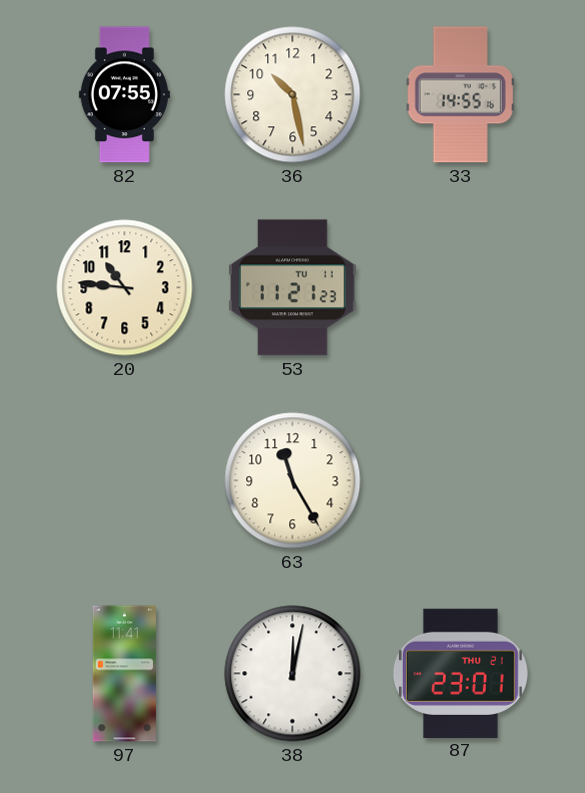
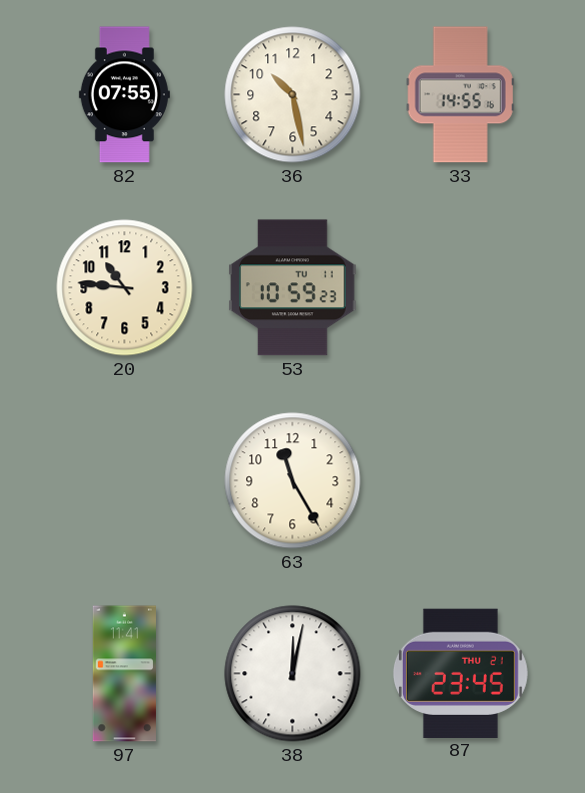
53: 11:21 -> 10:59
87: 23:01 -> 23:45
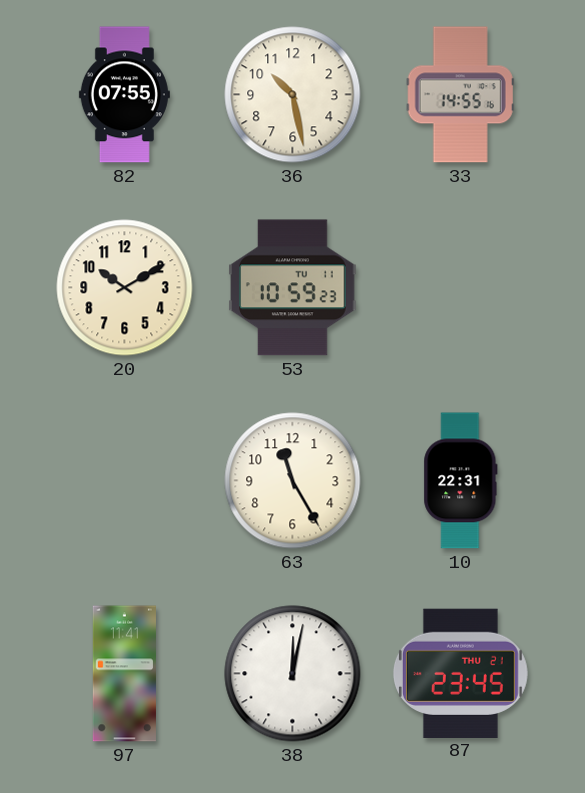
20: 10:46 -> 10:10
10: none -> 22:31
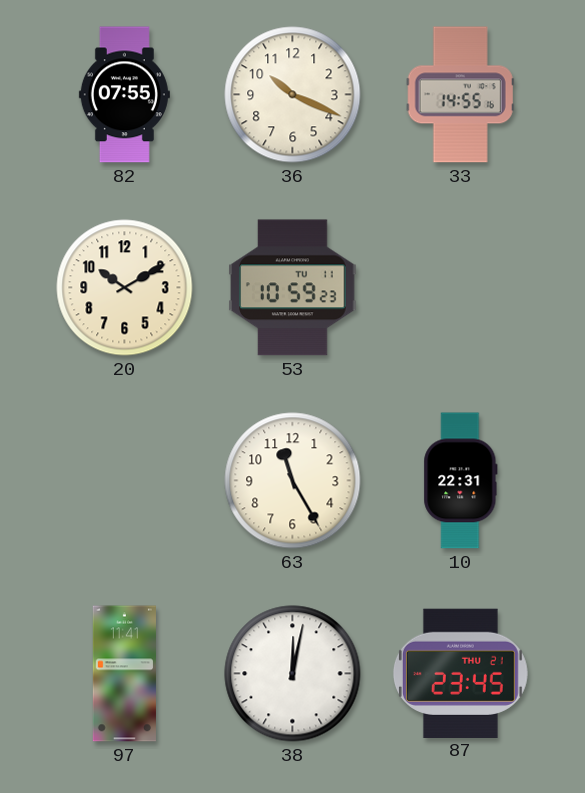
36: 10:28 -> 10:19
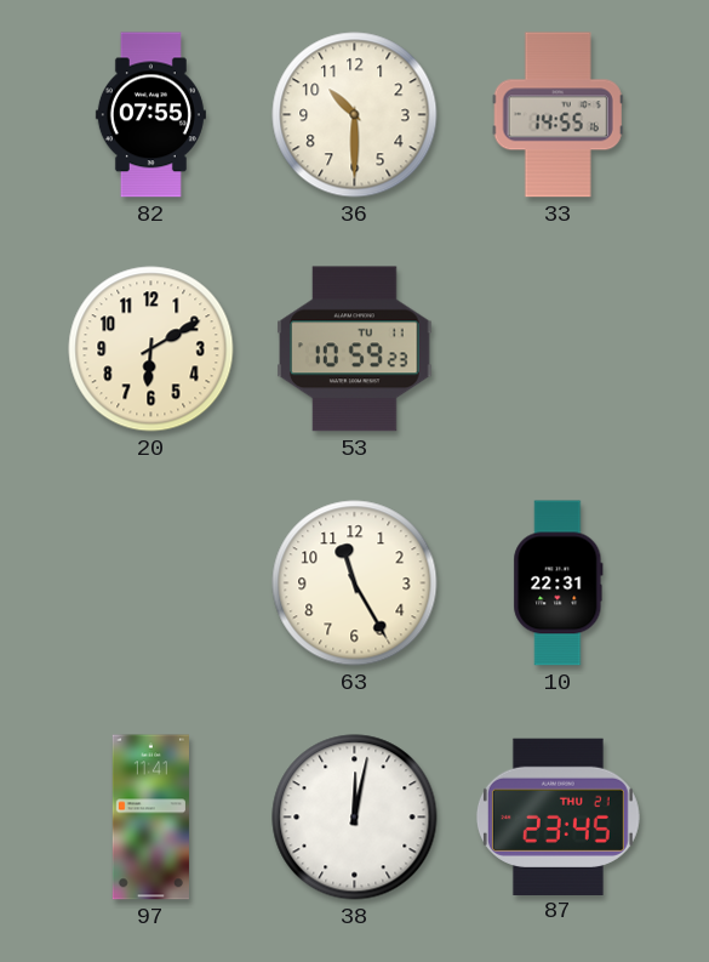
36: 10:19 -> 10:30
20: 10:10 -> 6:10
